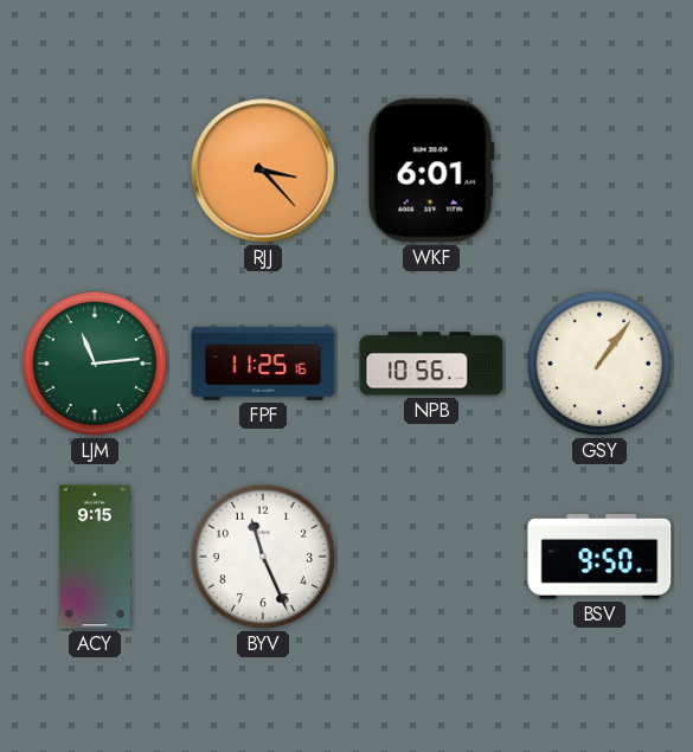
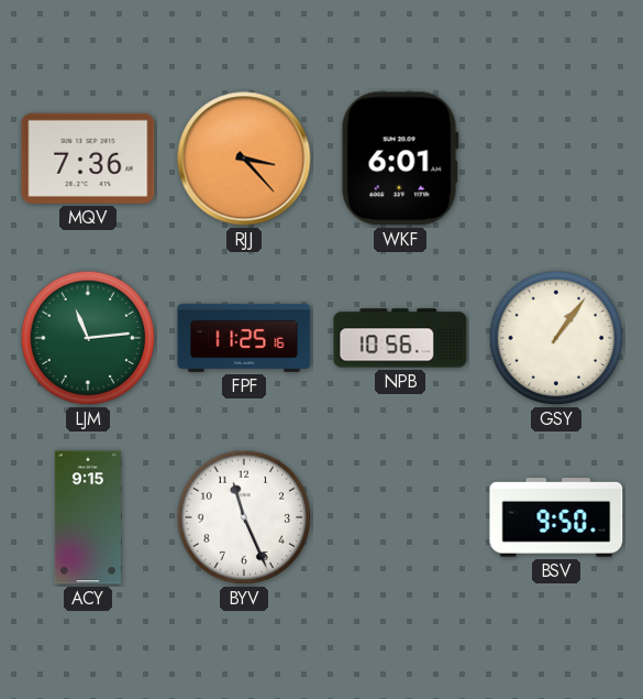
MQV: none -> 7:36
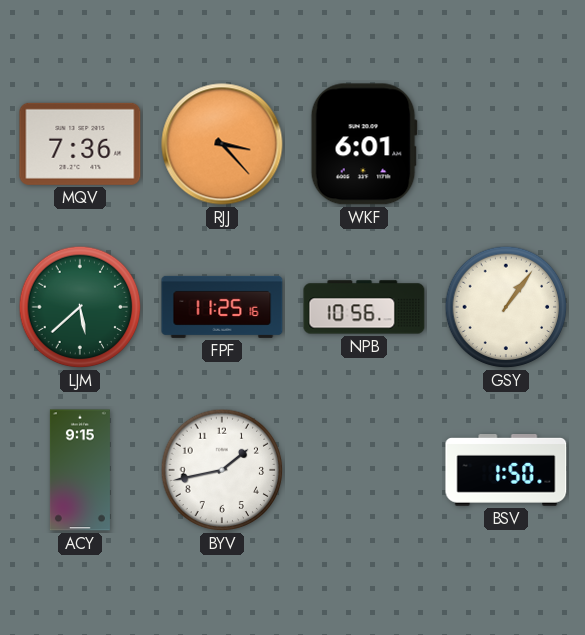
LJM: 11:14 -> 5:38
BYV: 11:26 -> 1:43
BSV: 9:50 -> 1:50
